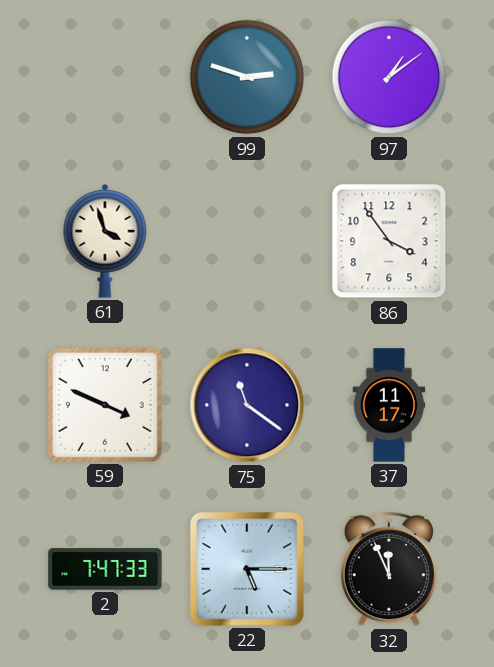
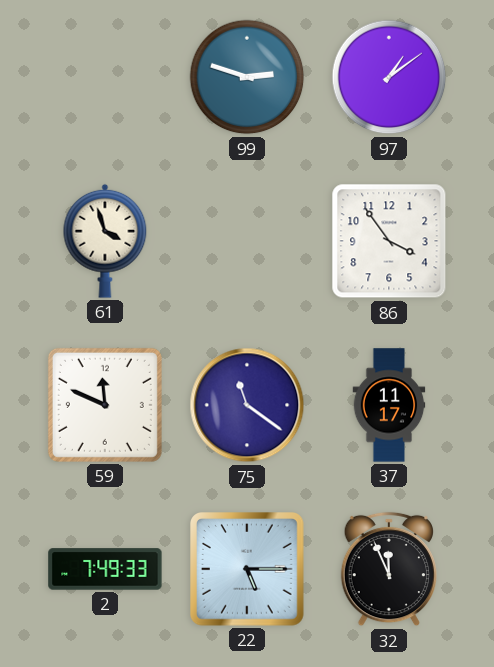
59: 3:49 -> 11:49
2: 7:47 -> 7:49
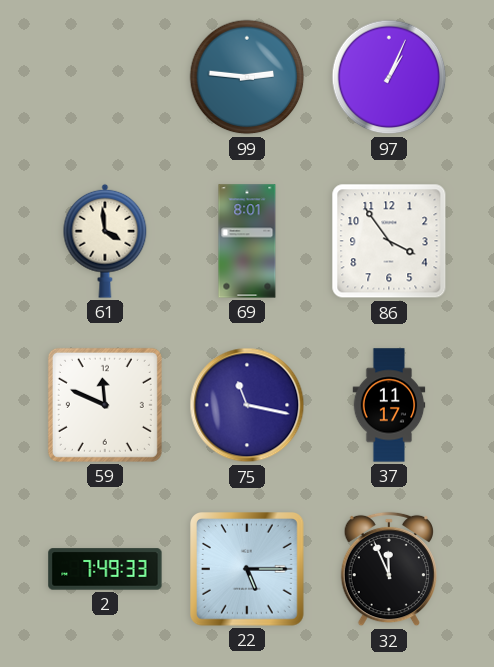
99: 2:48 -> 2:46
97: 1:09 -> 1:04
61: 3:57 -> 3:59
69: none -> 8:01
75: 11:21 -> 11:17
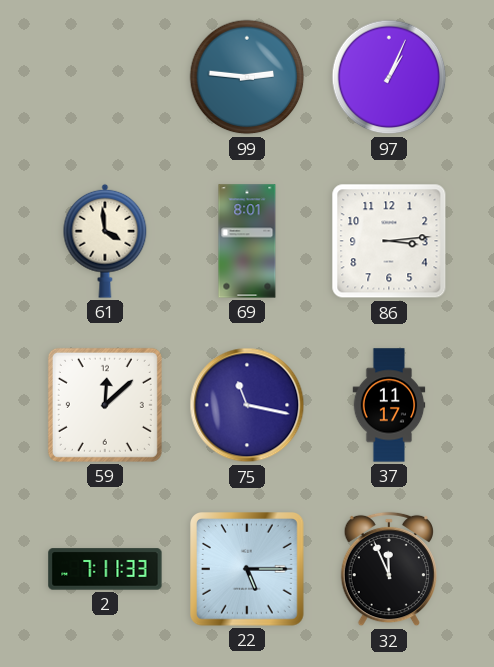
86: 3:54 -> 3:14
59: 11:49 -> 12:08
2: 7:49 -> 7:11
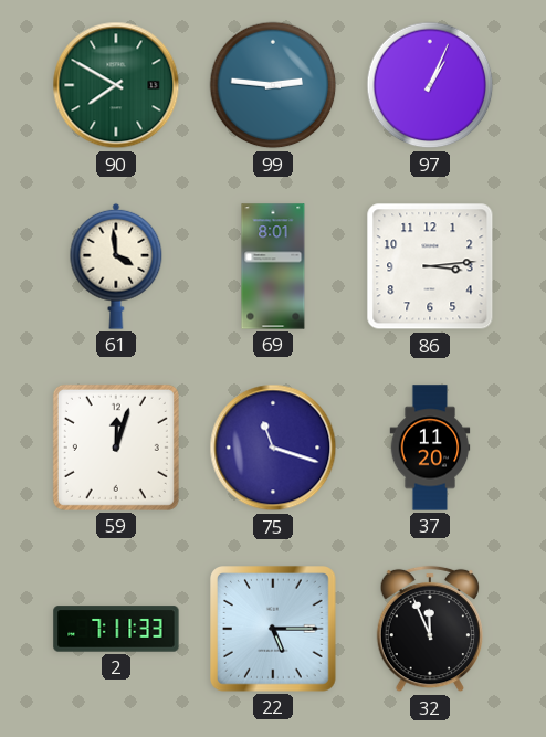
90: none -> 7:50
59: 12:08 -> 12:03
75: 11:17 -> 11:18
37: 11:17 -> 11:20
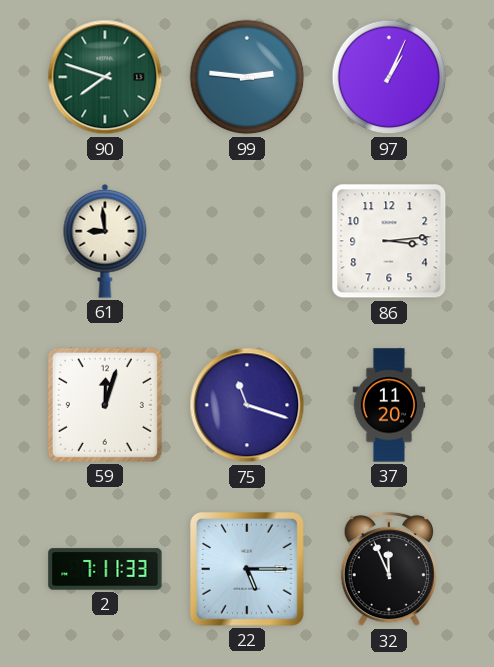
90: 7:50 -> 7:48
61: 3:59 -> 8:59
69: 8:01 -> none
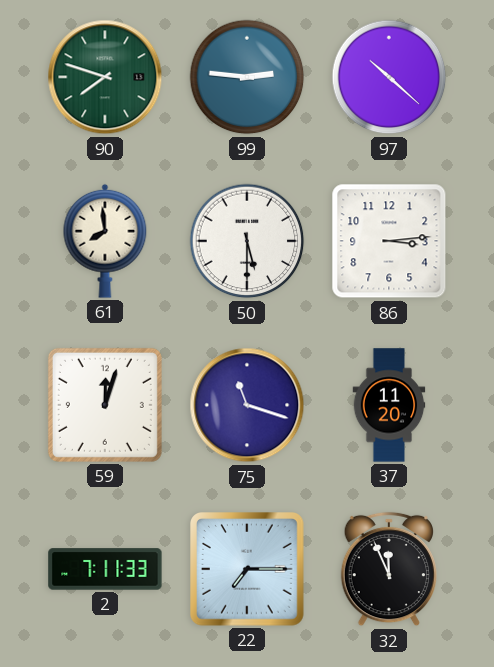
97: 1:04 -> 10:22
61: 8:59 -> 7:59
50: none -> 5:30
22: 5:15 -> 7:15
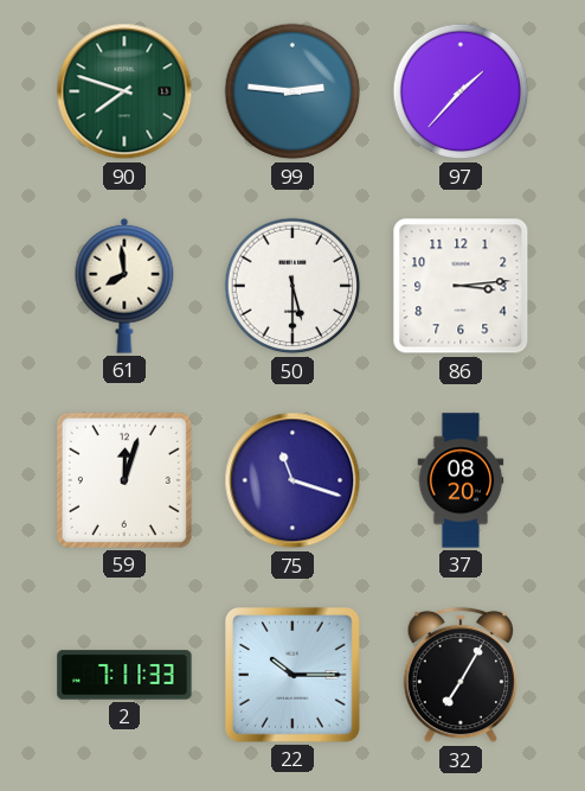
97: 10:22 -> 1:37
37: 11:20 -> 08:20
22: 7:15 -> 10:15
32: 11:56 -> 7:05
